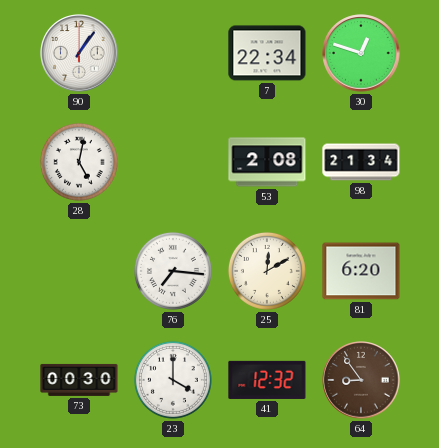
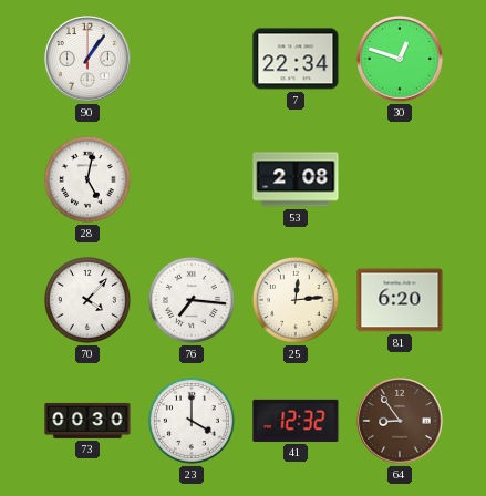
98: 21:34 -> none
70: none -> 4:07
25: 12:10 -> 12:14
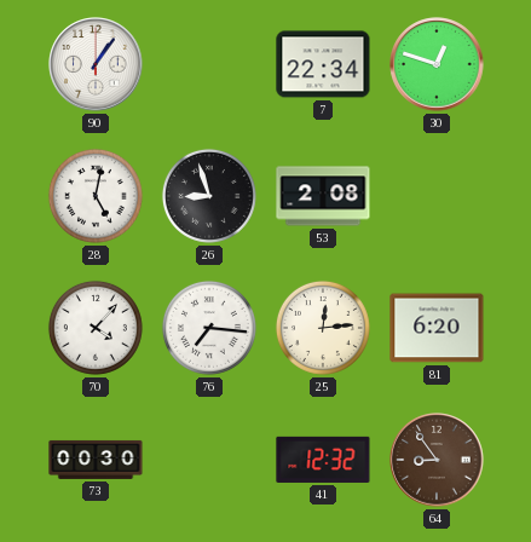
26: none -> 8:57
23: 4:00 -> none
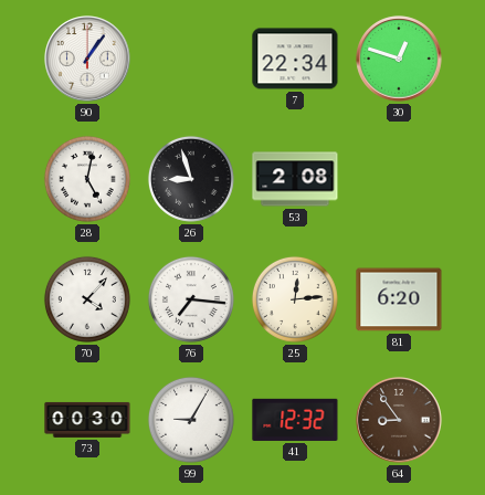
99: none -> 9:05
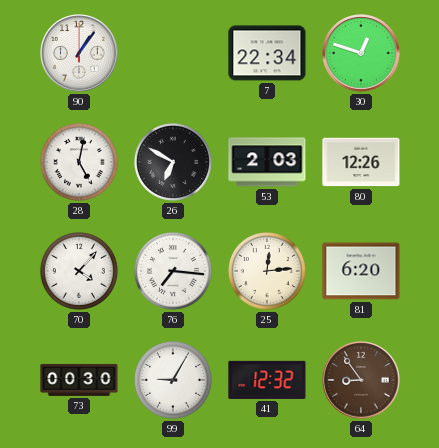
26: 8:57 -> 6:50
53: 2:08 -> 2:03
80: none -> 12:26
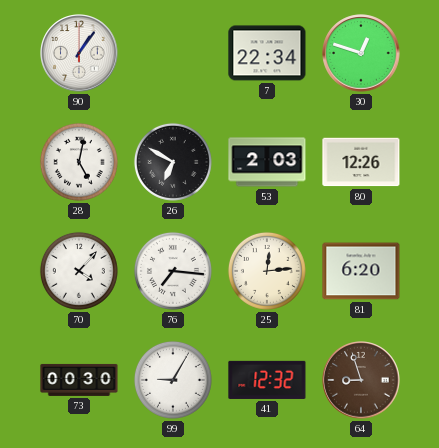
64: 8:54 -> 8:57
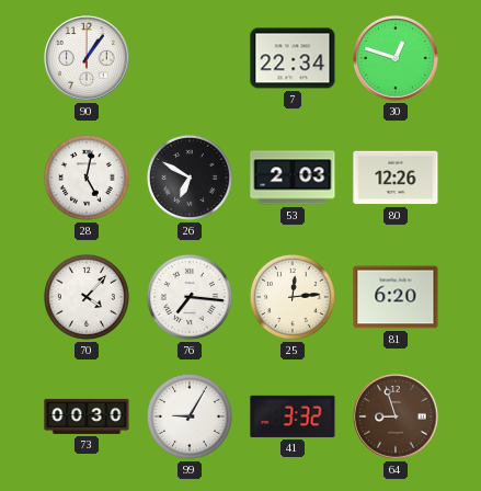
41: 12:32 -> 3:32
